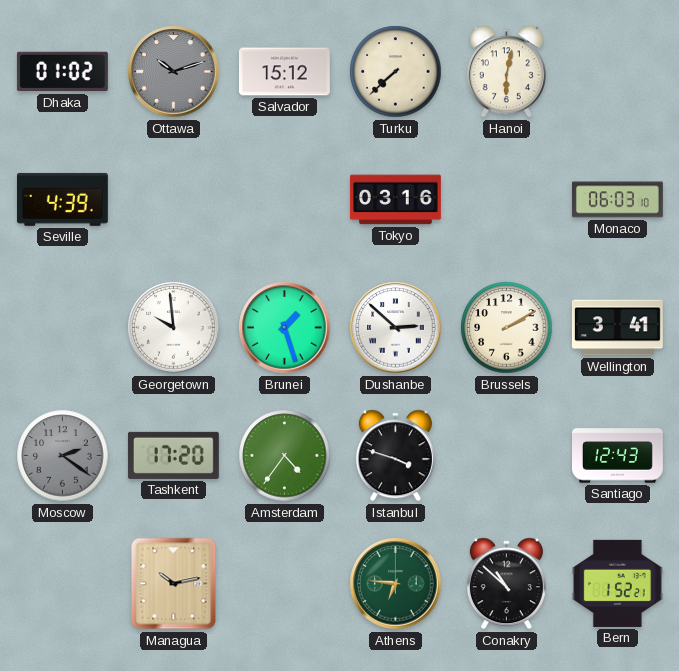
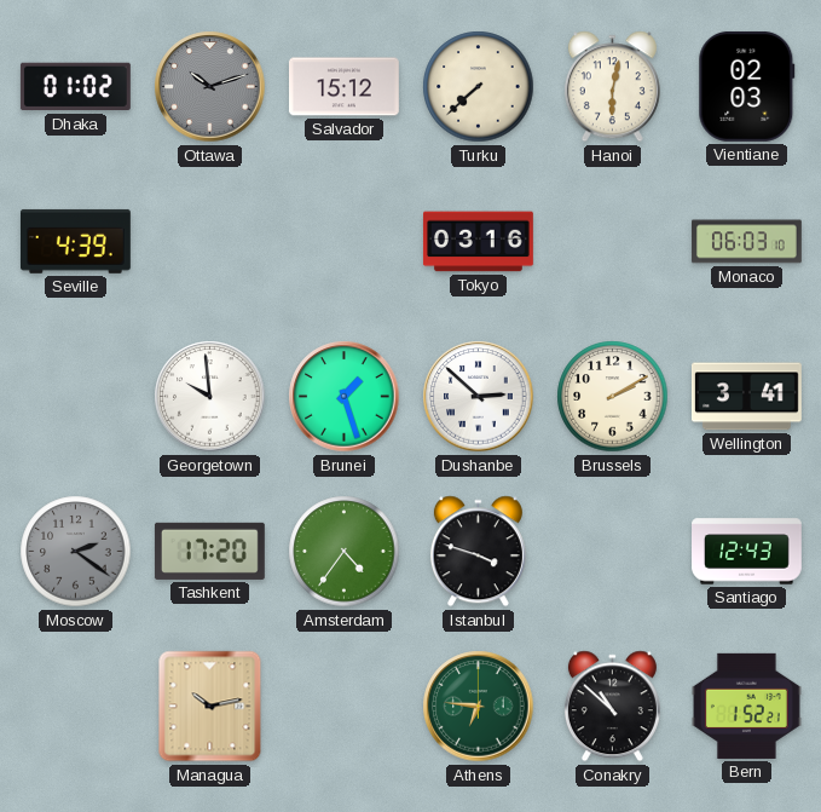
Vientiane: none -> 02:03
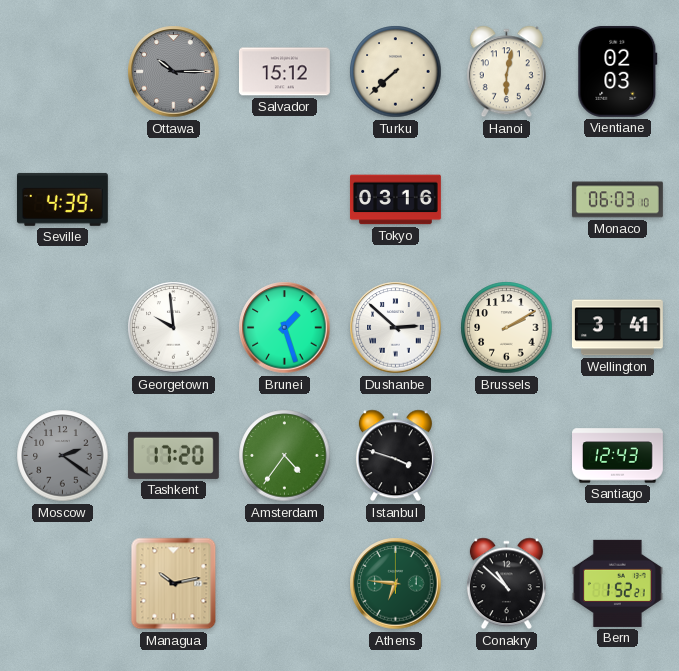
Dhaka: 01:02 -> none
Ottawa: 10:12 -> 10:15
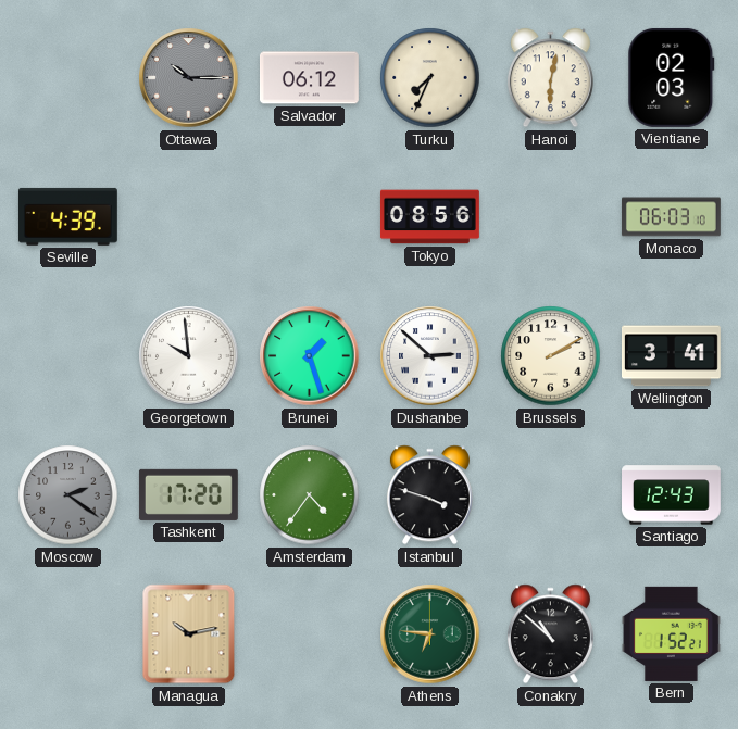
Salvador: 15:12 -> 06:12
Turku: 7:38 -> 7:34
Tokyo: 03:16 -> 08:56
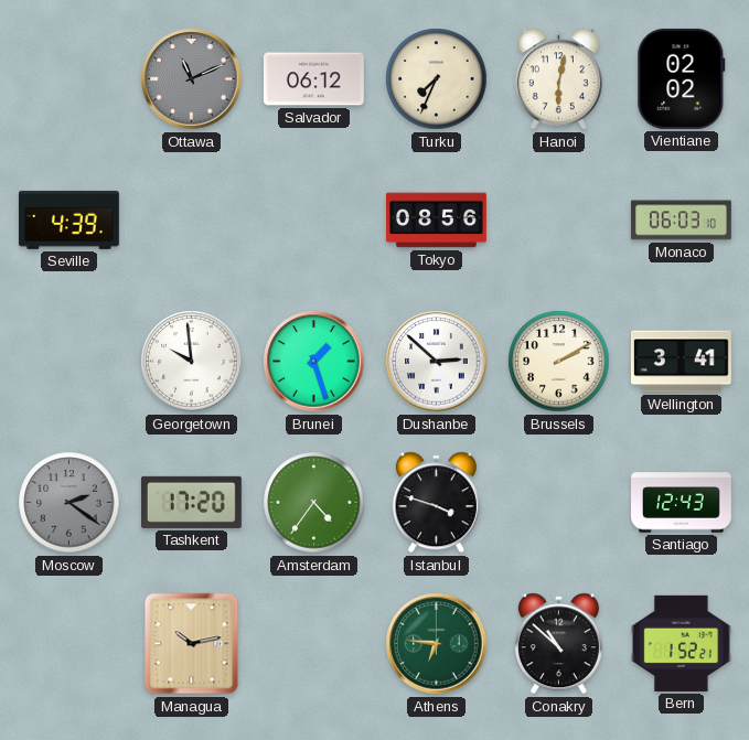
Ottawa: 10:15 -> 11:11
Vientiane: 02:03 -> 02:02
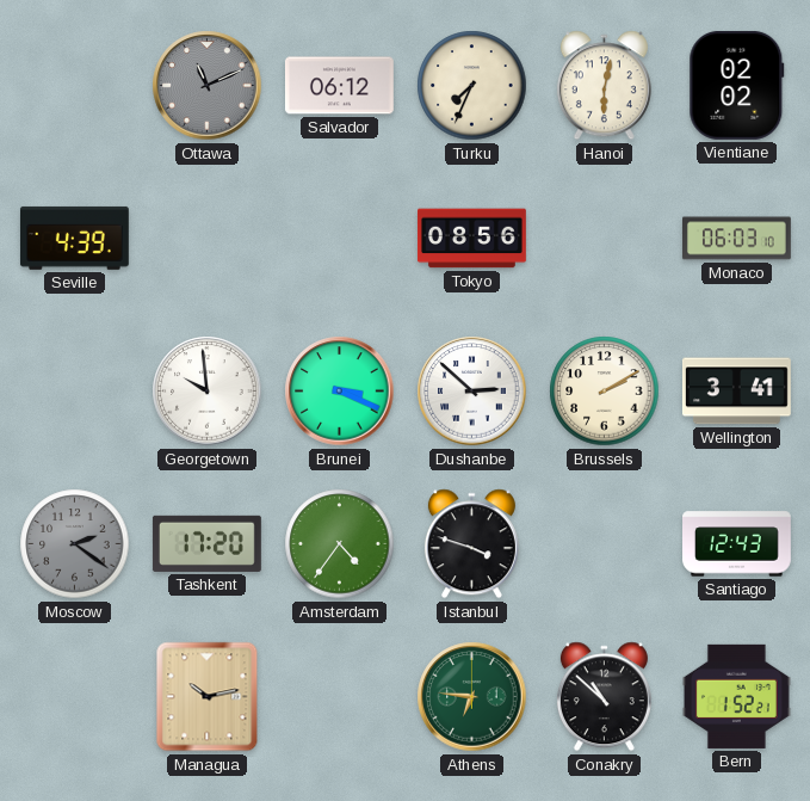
Brunei: 1:27 -> 3:19
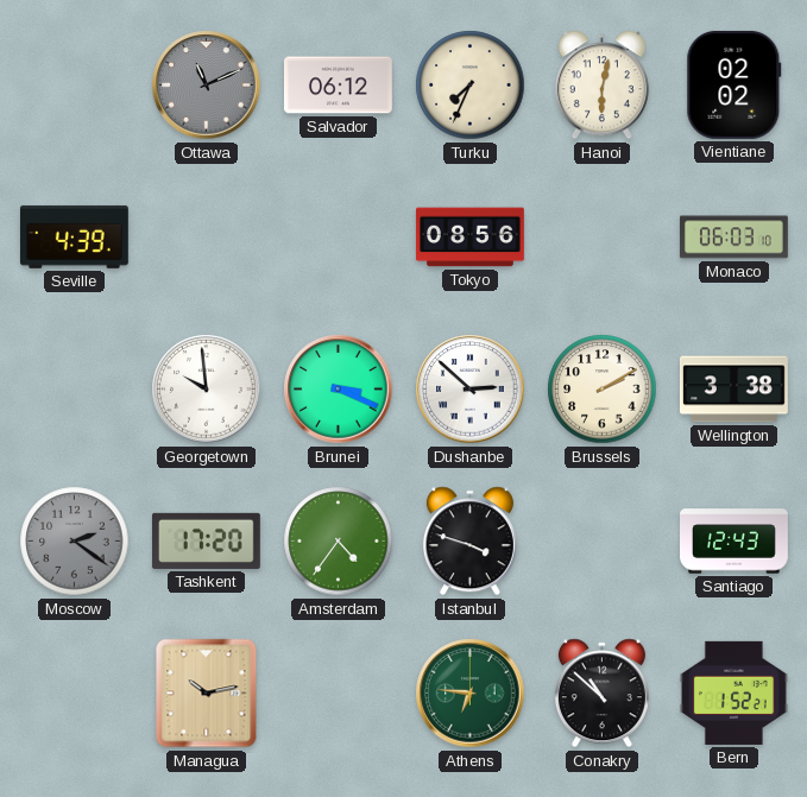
Wellington: 3:41 -> 3:38
